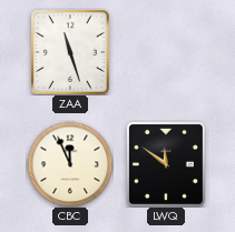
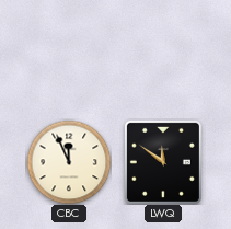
ZAA: 11:27 -> none
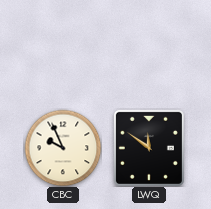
CBC: 11:56 -> 9:56
